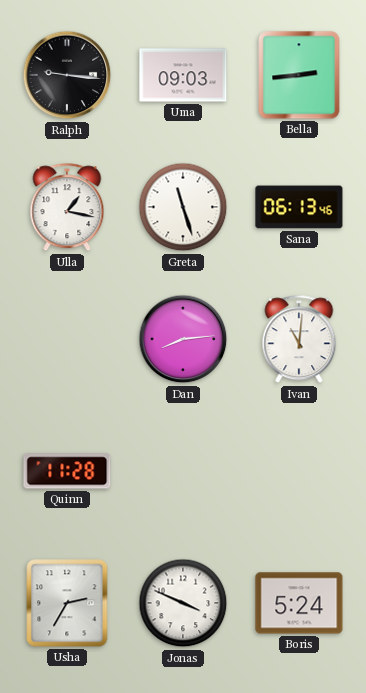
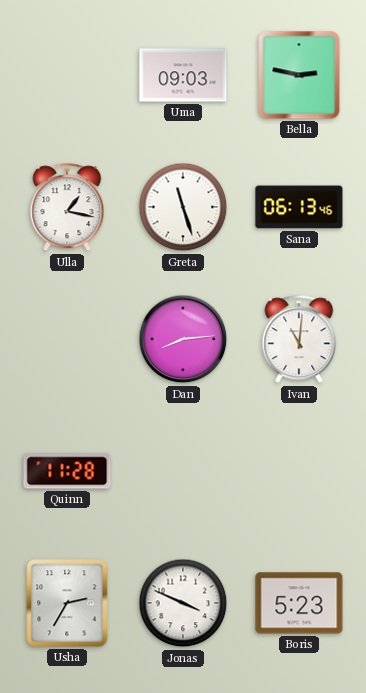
Ralph: 9:16 -> none
Bella: 2:44 -> 2:47
Boris: 5:24 -> 5:23
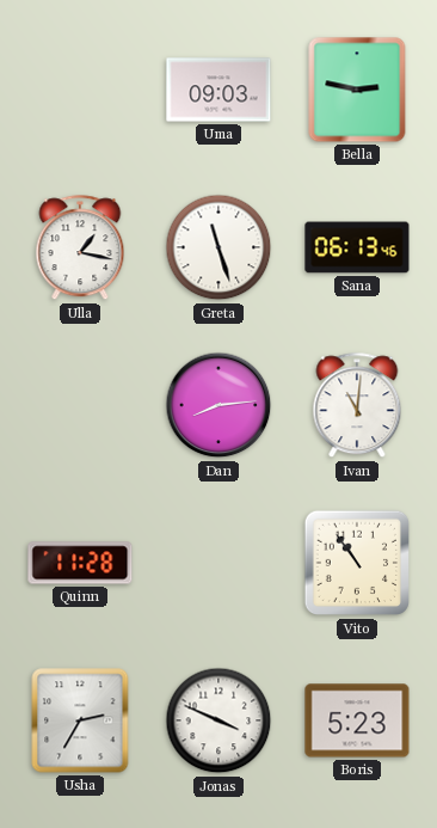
Vito: none -> 10:54
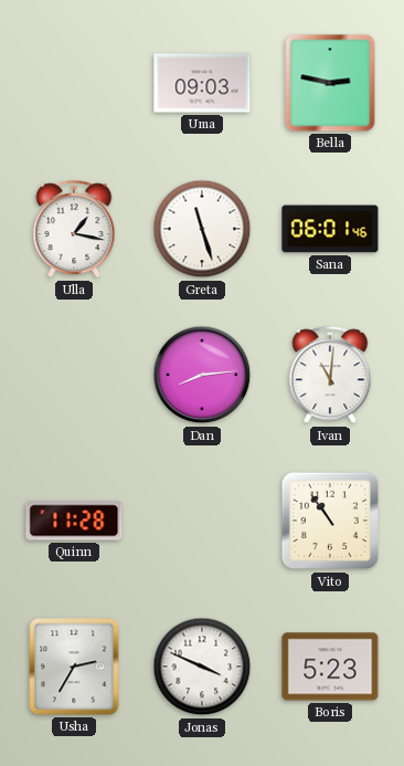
Sana: 06:13 -> 06:01
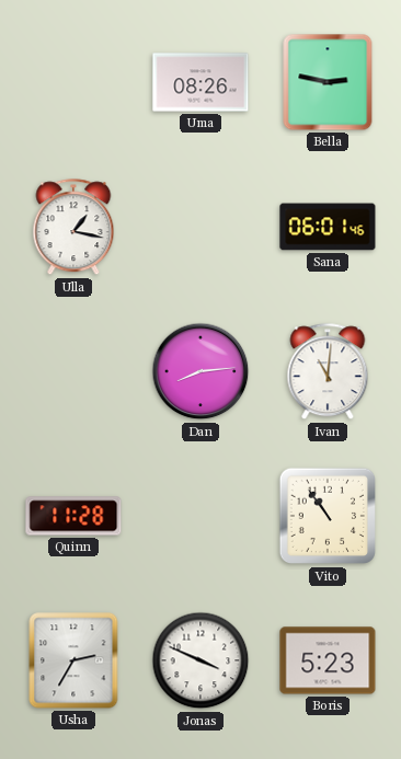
Uma: 09:03 -> 08:26
Greta: 11:27 -> none
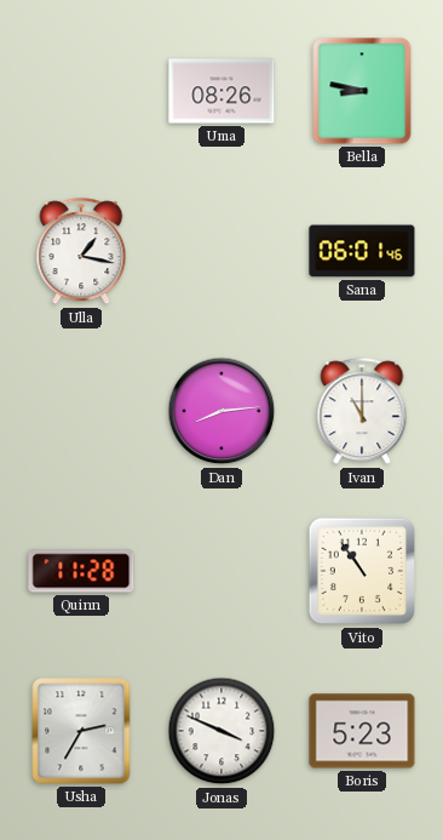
Bella: 2:47 -> 8:47
Ivan: 11:01 -> 11:00
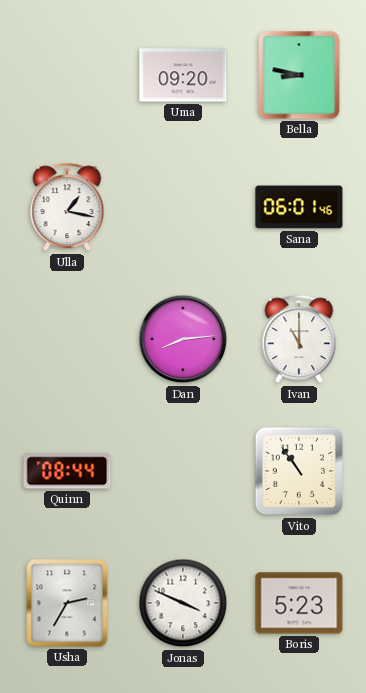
Uma: 08:26 -> 09:20
Quinn: 11:28 -> 08:44
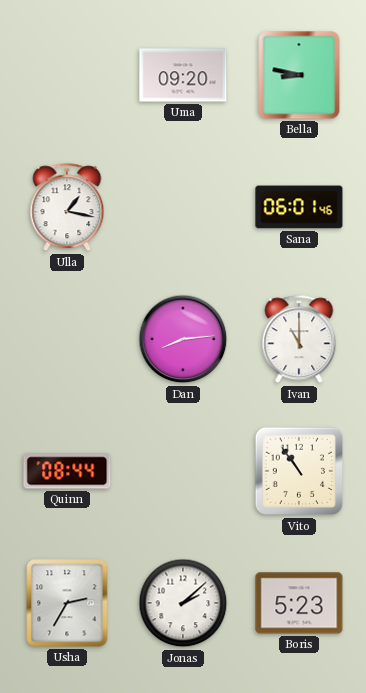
Jonas: 3:49 -> 2:08
